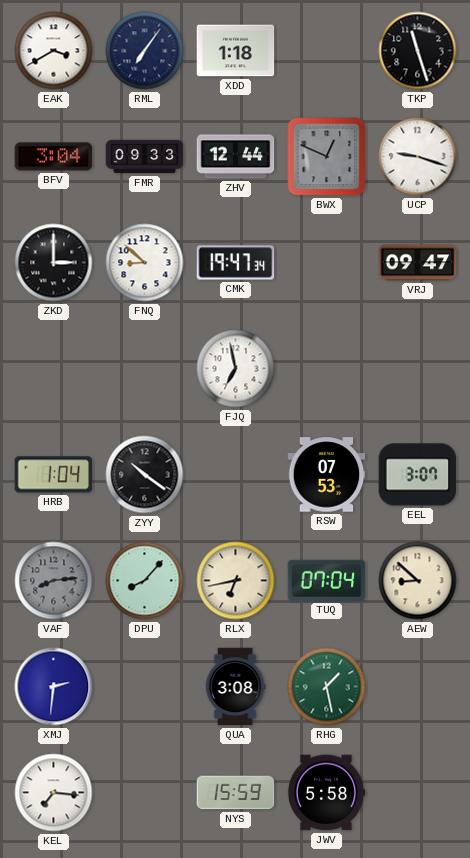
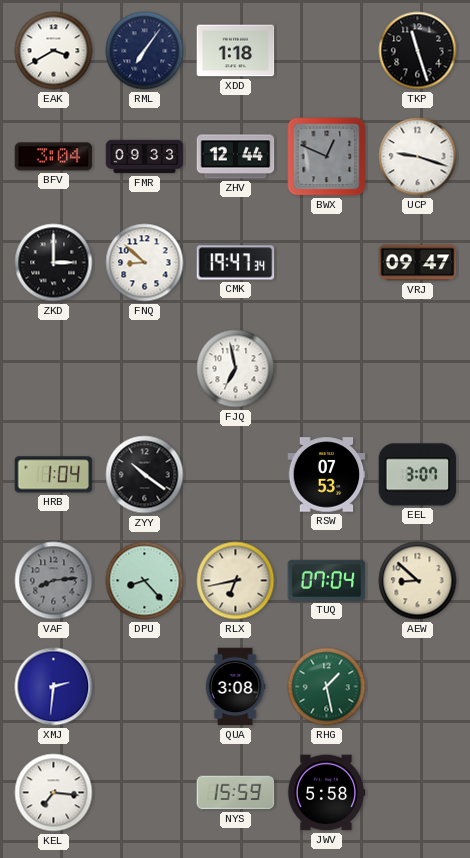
DPU: 8:07 -> 8:23
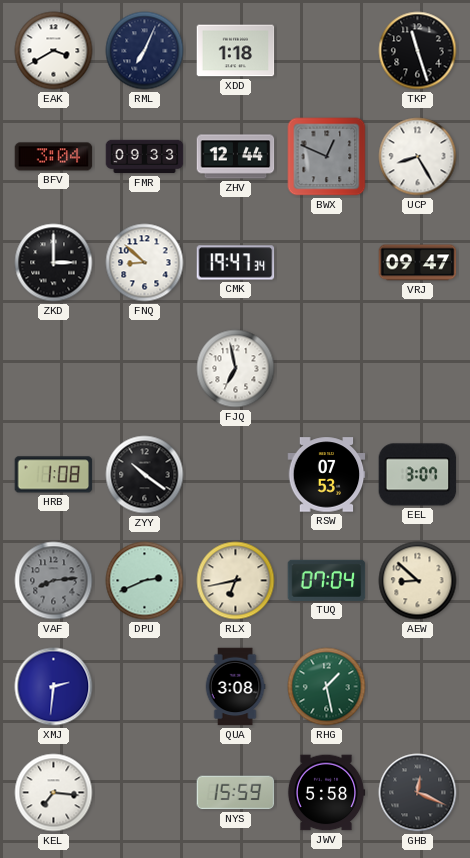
RML: 7:06 -> 7:04
UCP: 9:18 -> 8:25
HRB: 1:04 -> 1:08
DPU: 8:23 -> 2:41
GHB: none -> 12:19
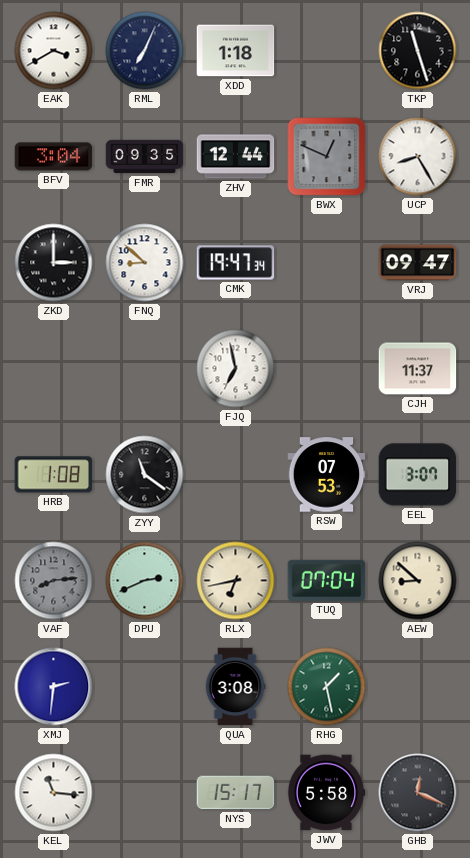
FMR: 09:33 -> 09:35
CJH: none -> 11:37
ZYY: 10:21 -> 11:21
KEL: 7:16 -> 11:16
NYS: 15:59 -> 15:17
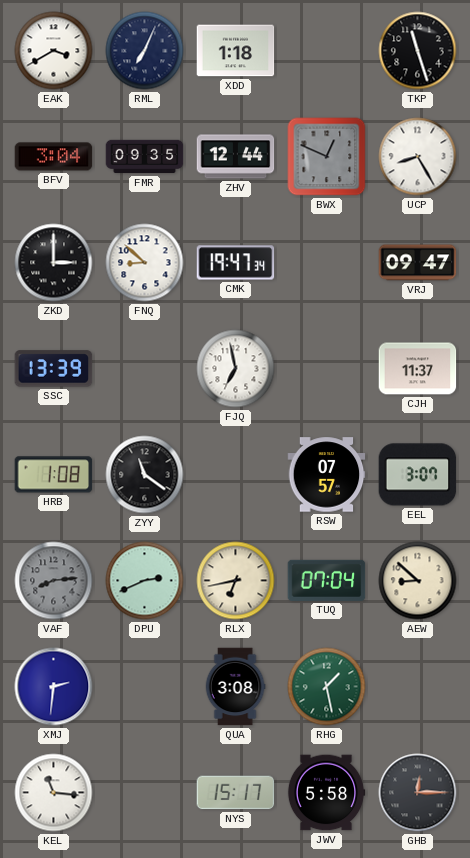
SSC: none -> 13:39
RSW: 07:53 -> 07:57
GHB: 12:19 -> 12:15
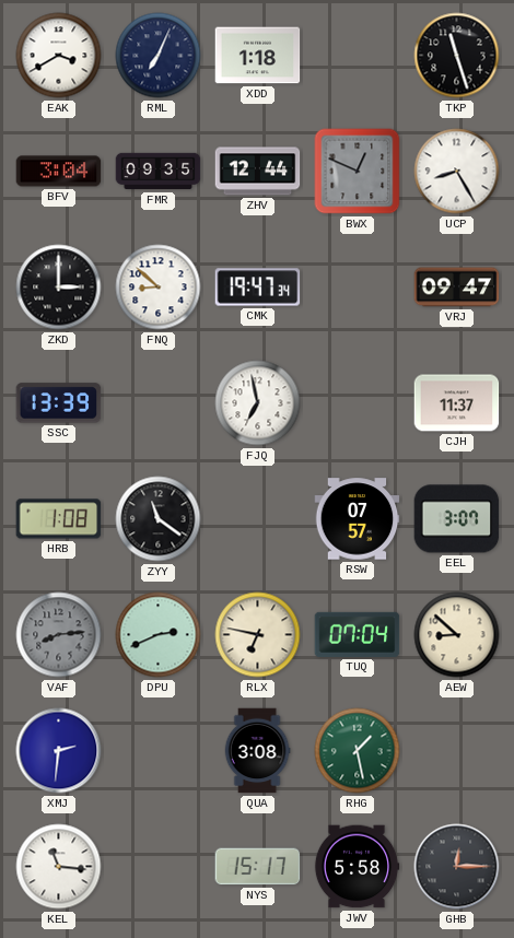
RLX: 6:43 -> 6:47
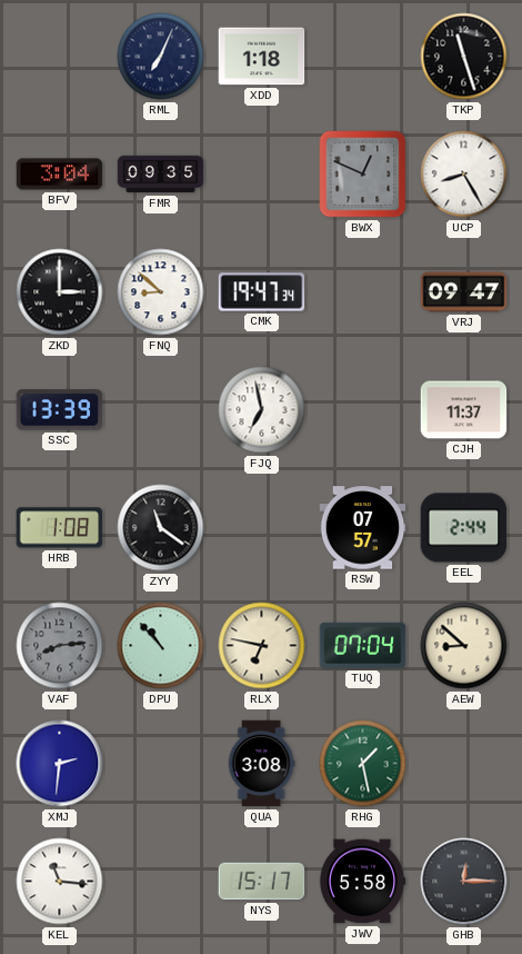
EAK: 3:40 -> none
ZHV: 12:44 -> none
EEL: 3:07 -> 2:44
DPU: 2:41 -> 10:53
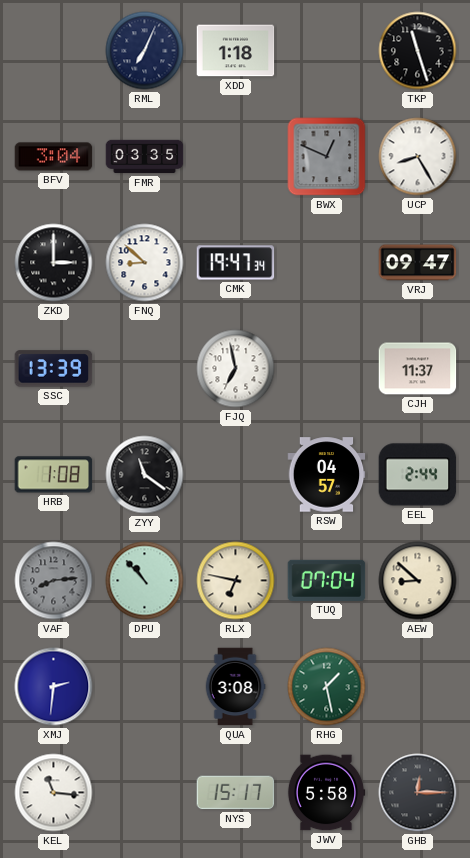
FMR: 09:35 -> 03:35
RSW: 07:57 -> 04:57
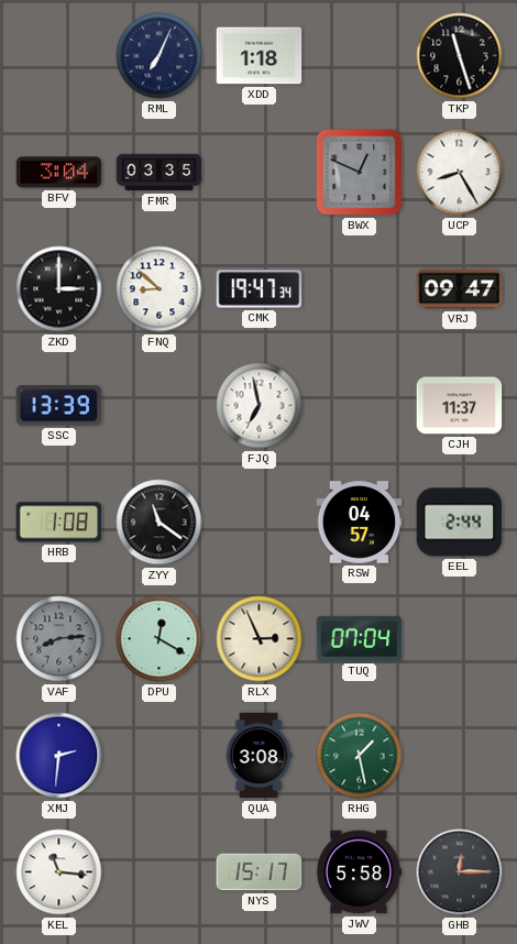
DPU: 10:53 -> 12:20
RLX: 6:47 -> 2:56
AEW: 8:52 -> none
